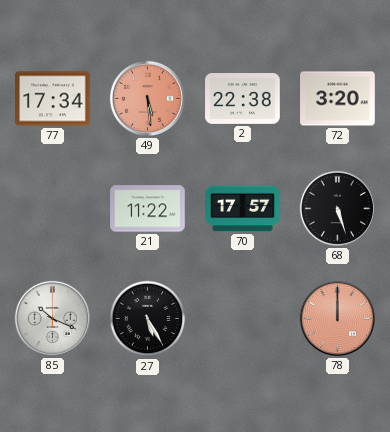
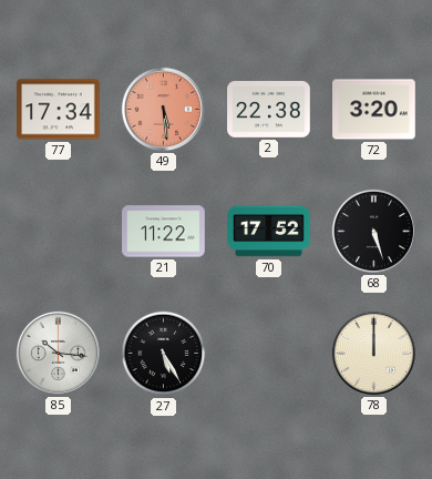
70: 17:57 -> 17:52
85: 10:19 -> 10:16
78 dial: salmon -> cream
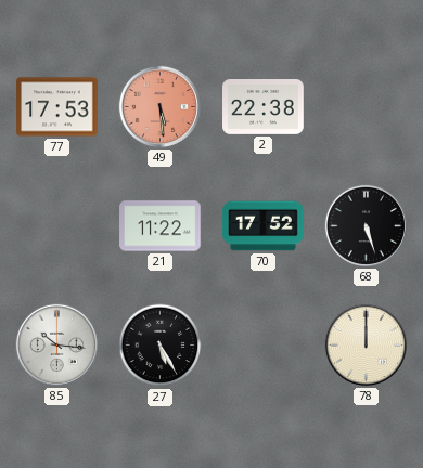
77: 17:34 -> 17:53
72: 3:20 -> none
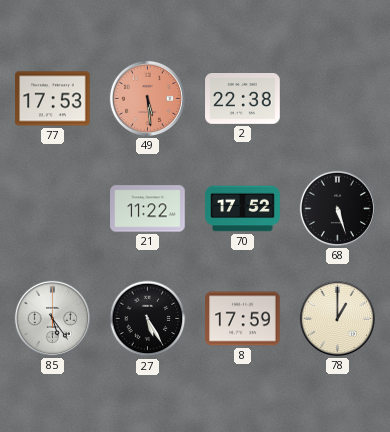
85: 10:16 -> 5:24
8: none -> 17:59
78: 12:00 -> 1:00
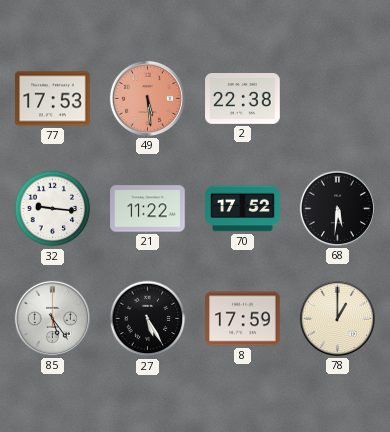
32: none -> 9:16
68: 5:27 -> 5:31
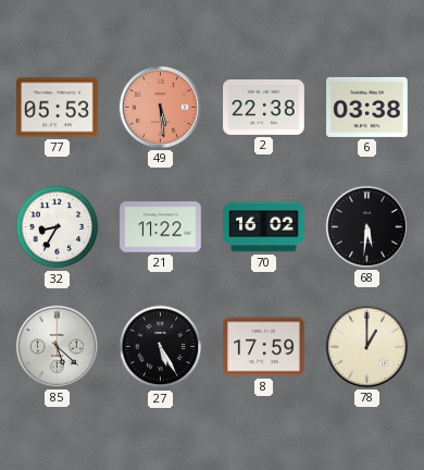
77: 17:53 -> 05:53
6: none -> 03:38
32: 9:16 -> 8:35
70: 17:52 -> 16:02
85: 5:24 -> 5:22
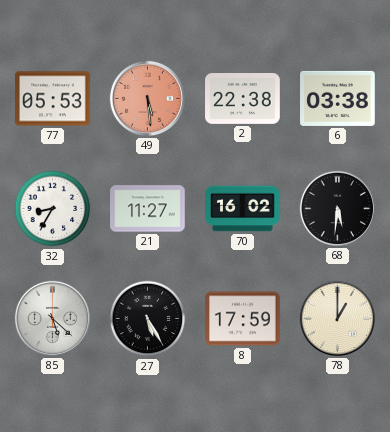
21: 11:22 -> 11:27
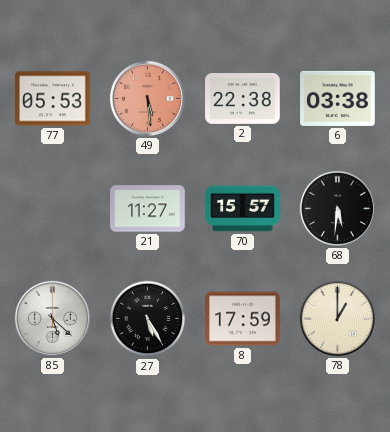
32: 8:35 -> none
70: 16:02 -> 15:57
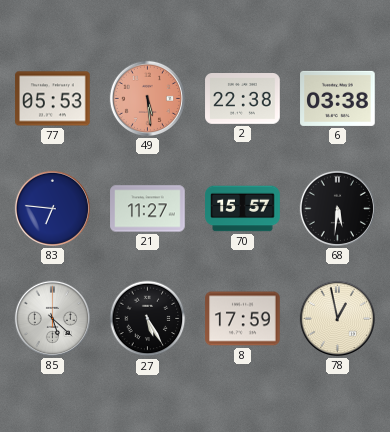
83: none -> 6:46
78: 1:00 -> 12:58
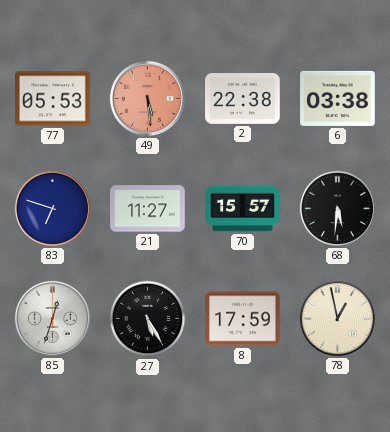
83: 6:46 -> 6:48
85: 5:22 -> 12:33
